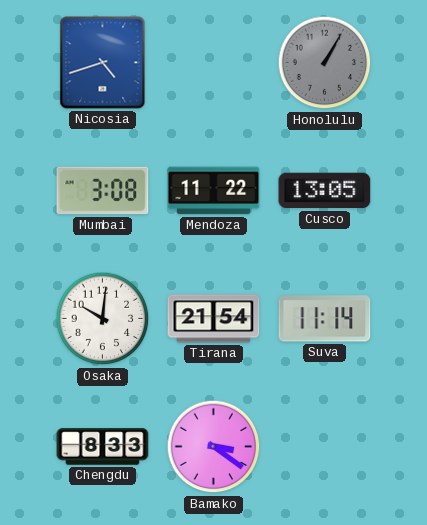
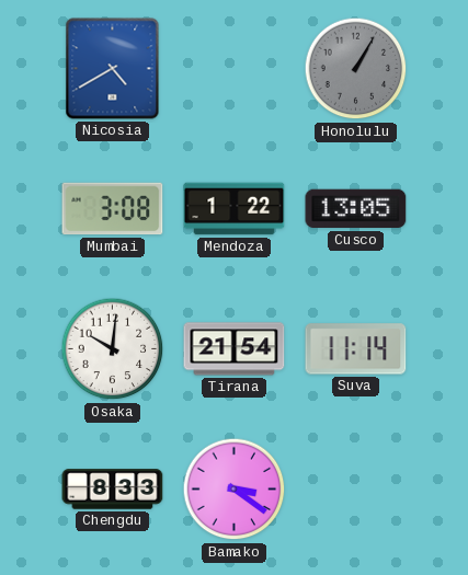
Nicosia: 4:42 -> 4:40
Mendoza: 11:22 -> 1:22
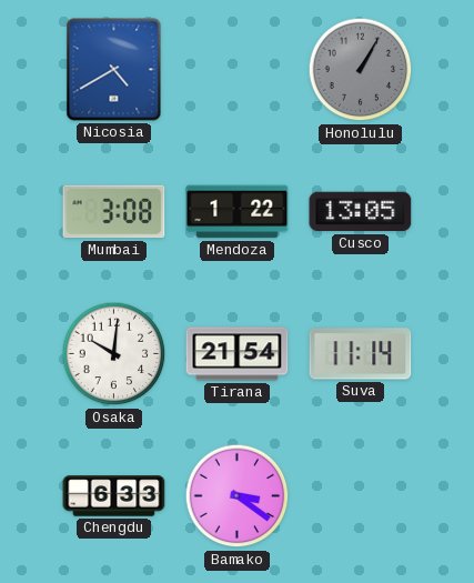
Chengdu: 8:33 -> 6:33
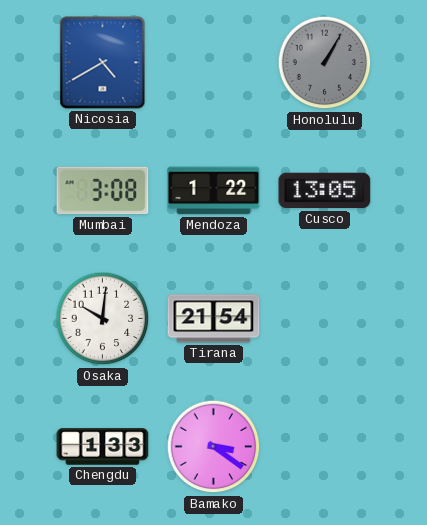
Suva: 11:14 -> none
Chengdu: 6:33 -> 1:33
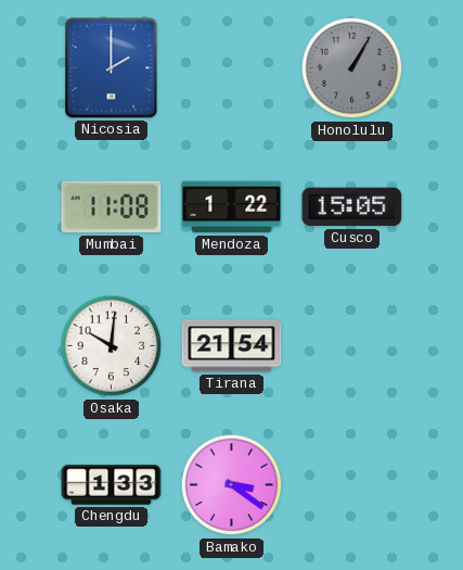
Nicosia: 4:40 -> 2:00
Mumbai: 3:08 -> 11:08
Cusco: 13:05 -> 15:05
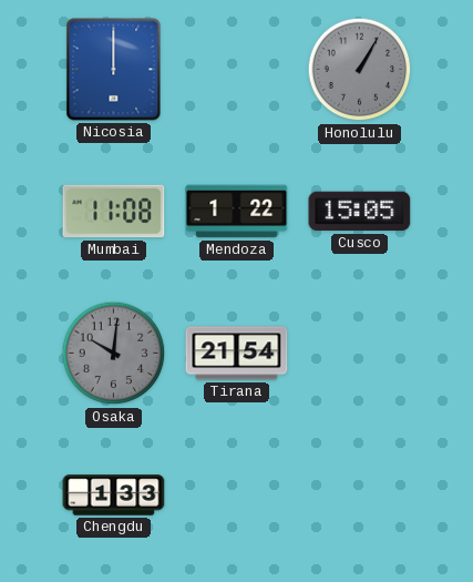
Nicosia: 2:00 -> 12:00
Osaka dial: white -> grey
Bamako: 3:21 -> none
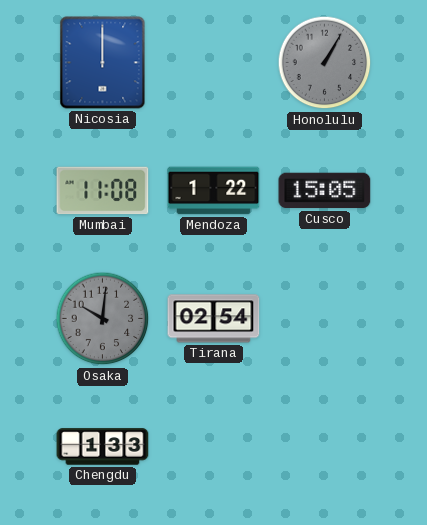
Tirana: 21:54 -> 02:54
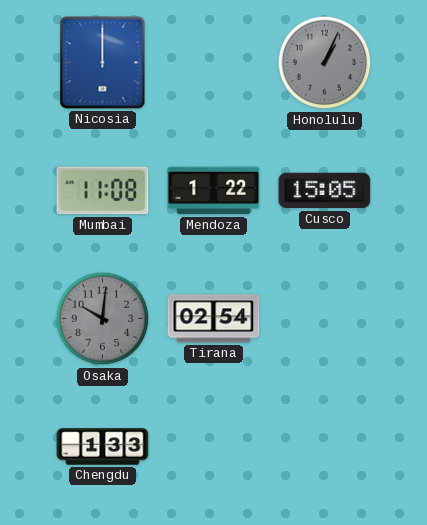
Honolulu: 1:05 -> 1:04
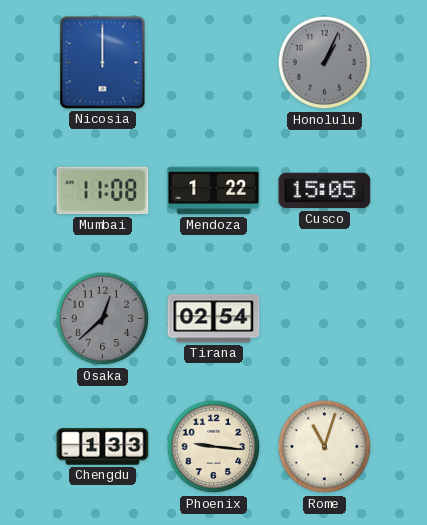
Osaka: 10:01 -> 12:38
Phoenix: none -> 9:16
Rome: none -> 11:03
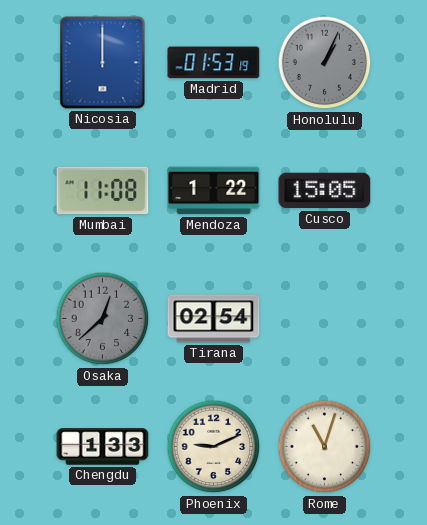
Madrid: none -> 01:53
Phoenix: 9:16 -> 9:11
